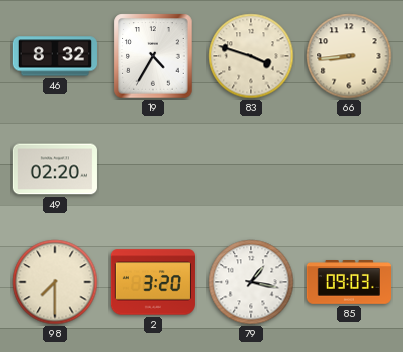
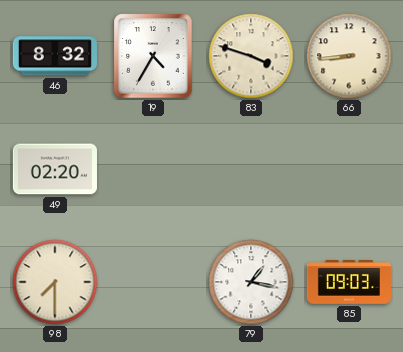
2: 3:20 -> none
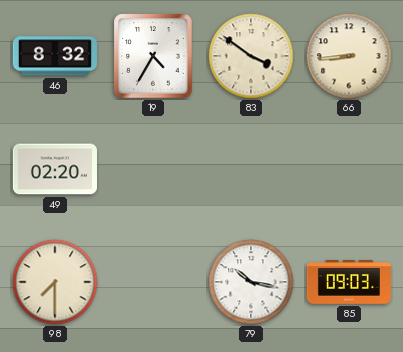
83: 3:48 -> 3:51
79: 1:17 -> 10:17
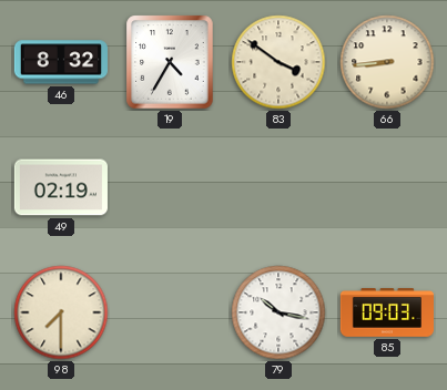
49: 02:20 -> 02:19
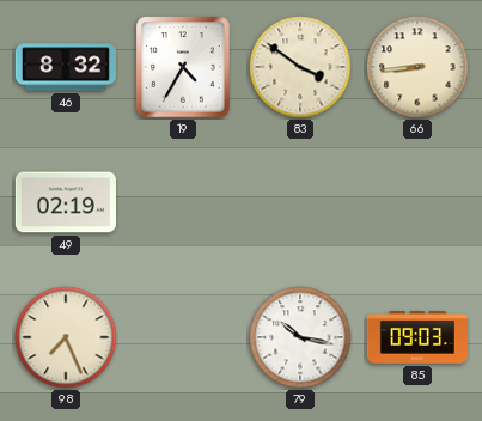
98: 7:30 -> 7:26
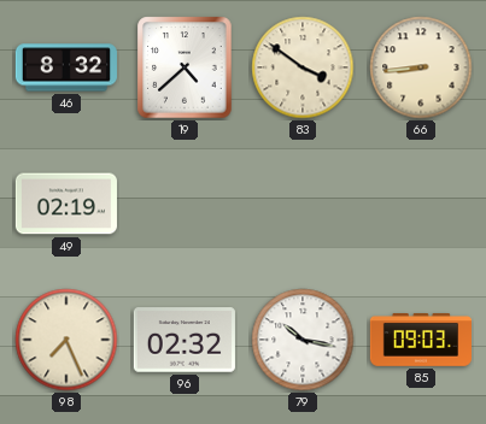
19: 4:35 -> 4:38
96: none -> 02:32
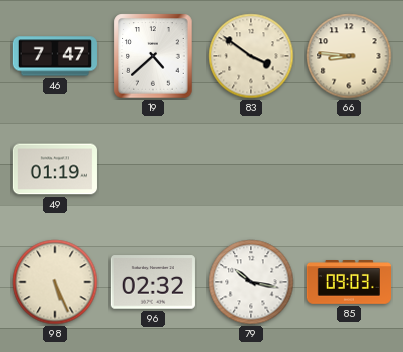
46: 8:32 -> 7:47
66: 8:44 -> 8:46
49: 02:19 -> 01:19
98: 7:26 -> 5:26
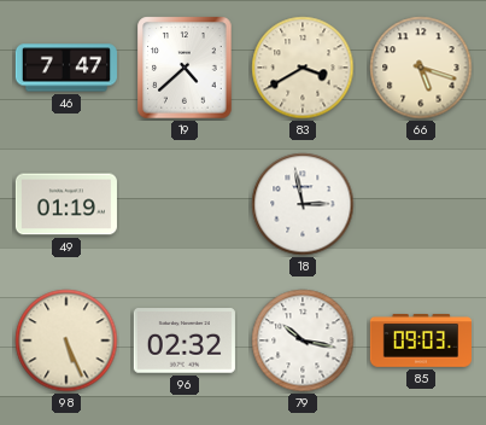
83: 3:51 -> 3:40
66: 8:46 -> 5:18
18: none -> 2:58
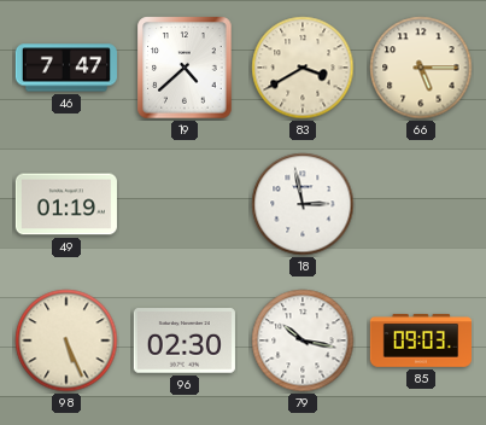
66: 5:18 -> 5:15
96: 02:32 -> 02:30
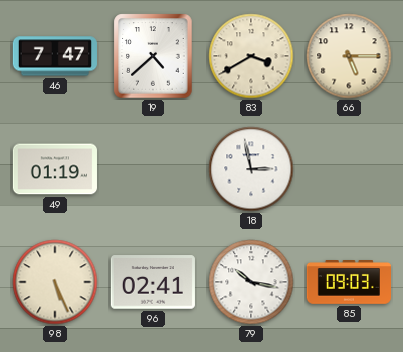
96: 02:30 -> 02:41
